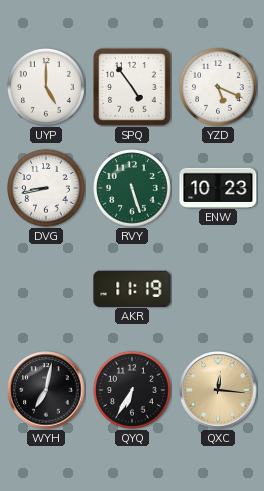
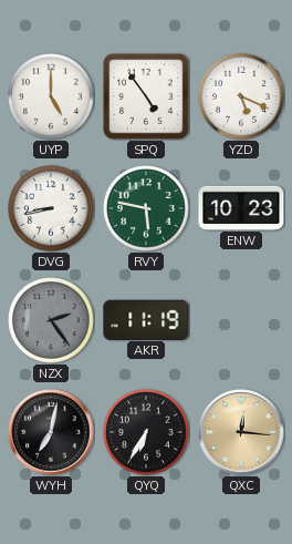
RVY: 5:27 -> 5:47
NZX: none -> 2:24
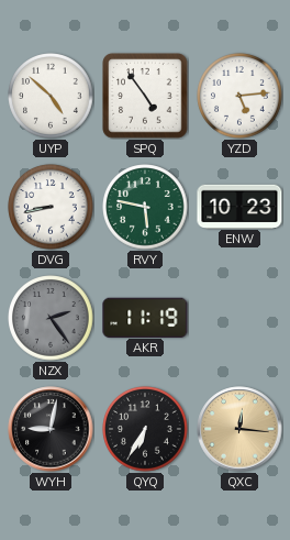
UYP: 5:00 -> 4:52
YZD: 5:19 -> 5:14
WYH: 7:02 -> 9:02
